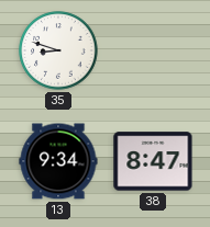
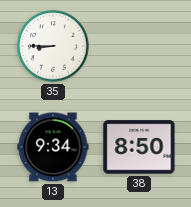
35: 8:48 -> 8:45
38: 8:47 -> 8:50
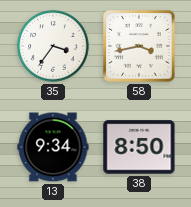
35: 8:45 -> 3:36
58: none -> 3:43
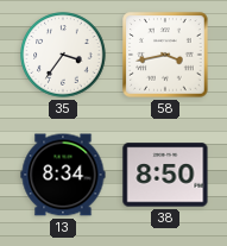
13: 9:34 -> 8:34
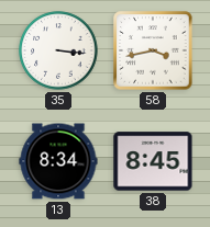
35: 3:36 -> 3:16
38: 8:50 -> 8:45
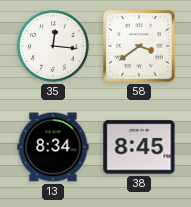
35: 3:16 -> 12:16
58: 3:43 -> 3:39
